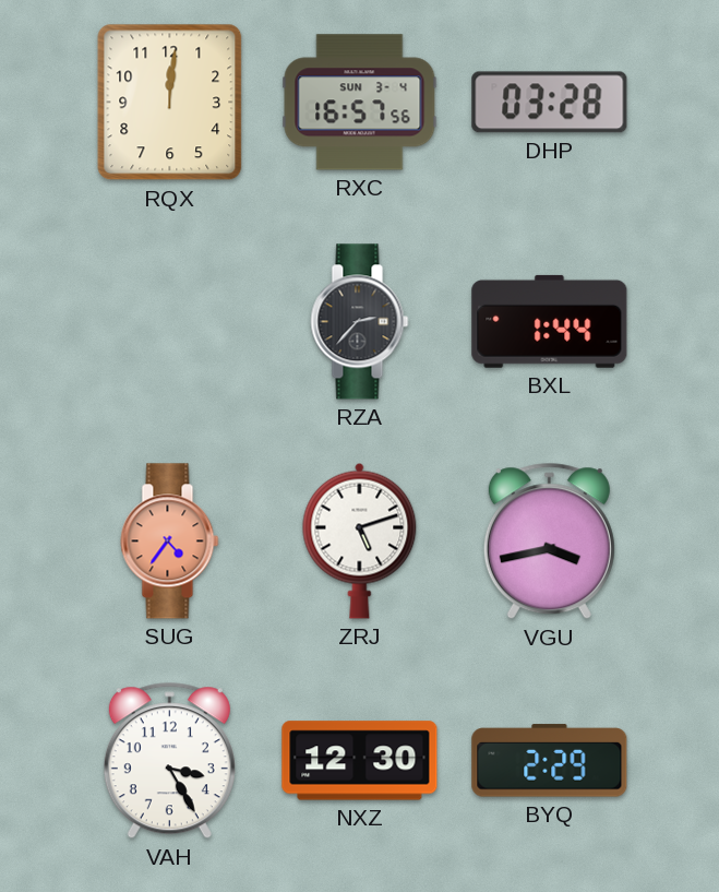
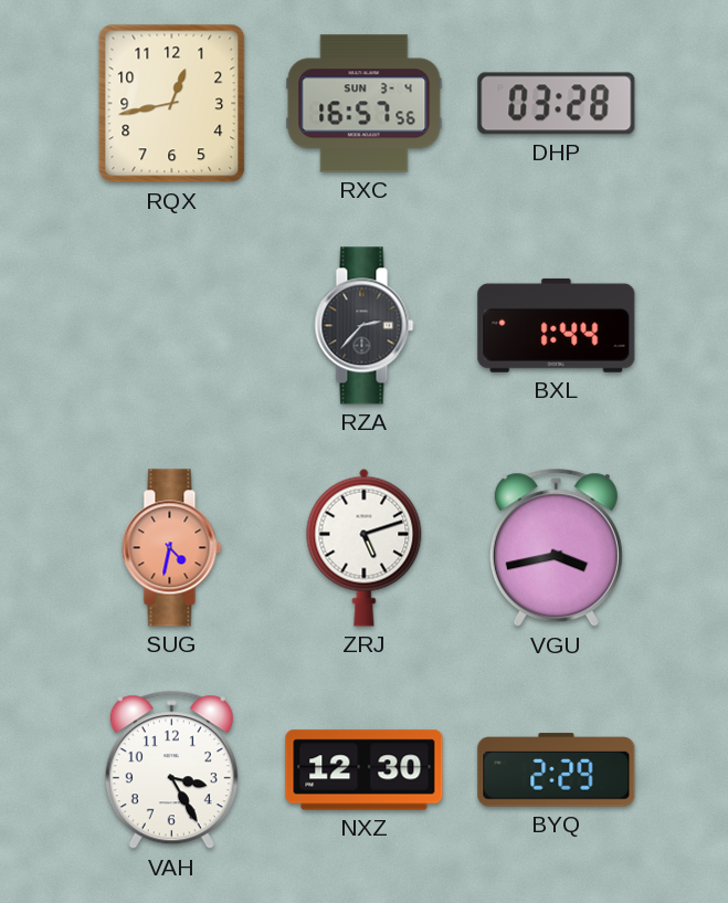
RQX: 12:01 -> 12:43
SUG: 4:36 -> 4:32
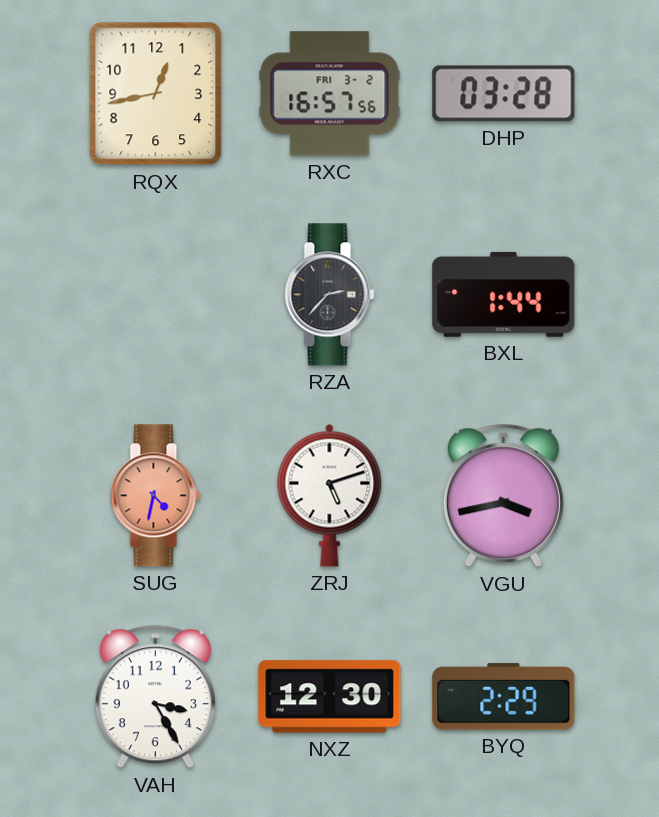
RXC date: SUN 3-4 -> FRI 3-2
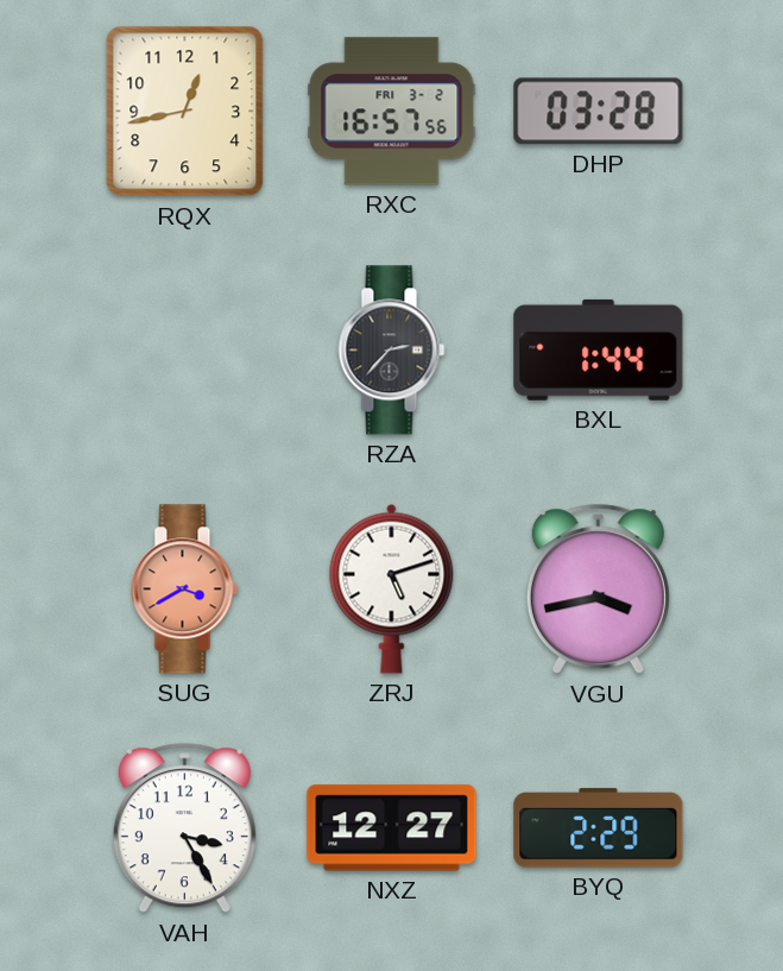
SUG: 4:32 -> 3:40
NXZ: 12:30 -> 12:27
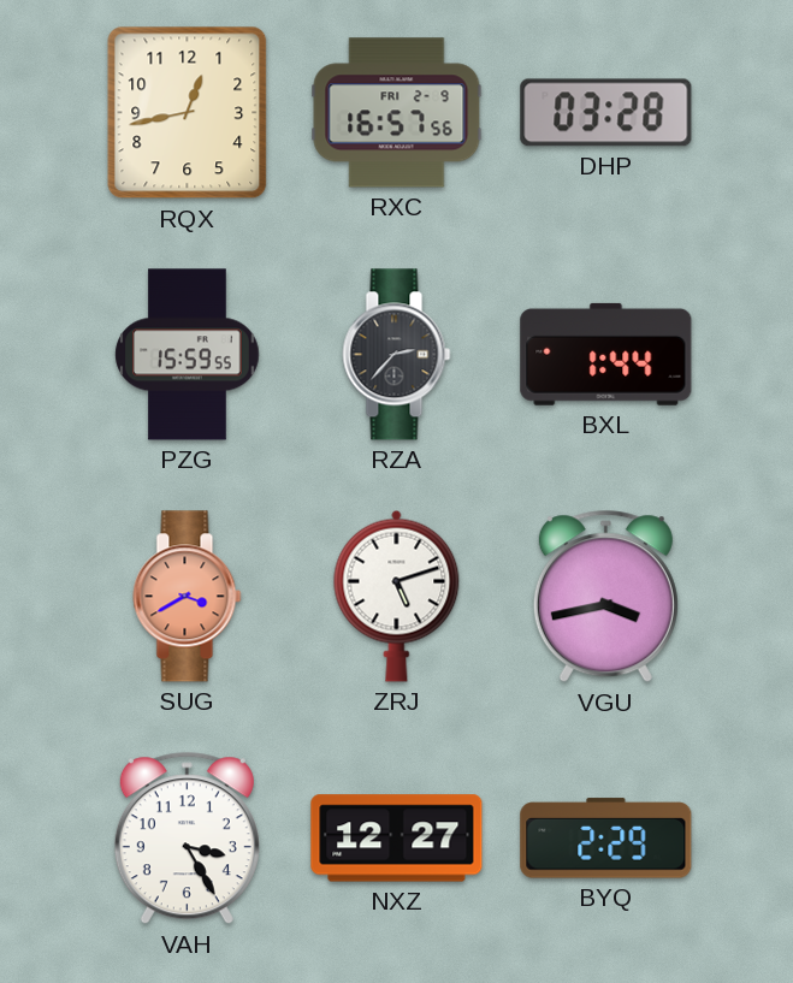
RXC date: FRI 3-2 -> FRI 2-9
PZG: none -> 15:59
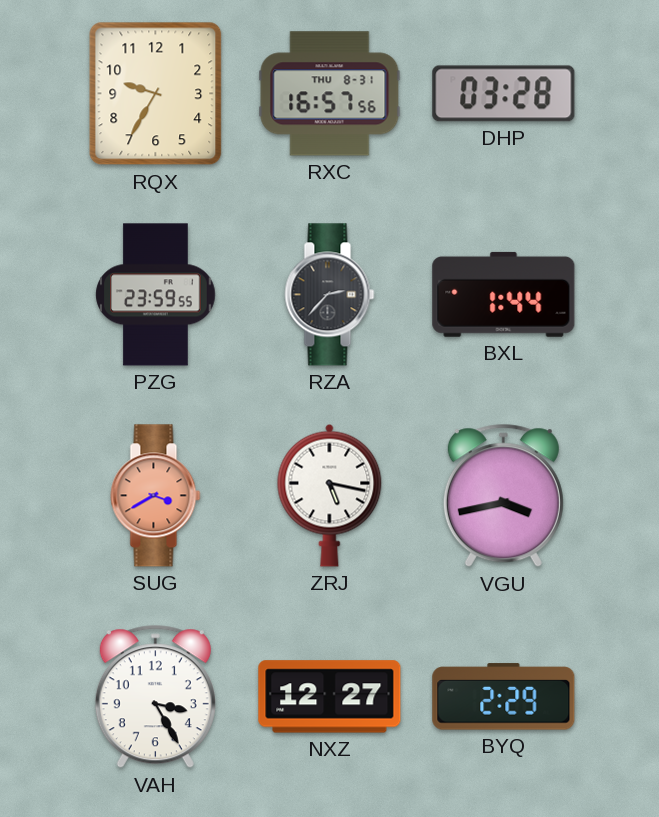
RQX: 12:43 -> 9:35
RXC date: FRI 2-9 -> THU 8-31
PZG: 15:59 -> 23:59
ZRJ: 5:12 -> 5:17
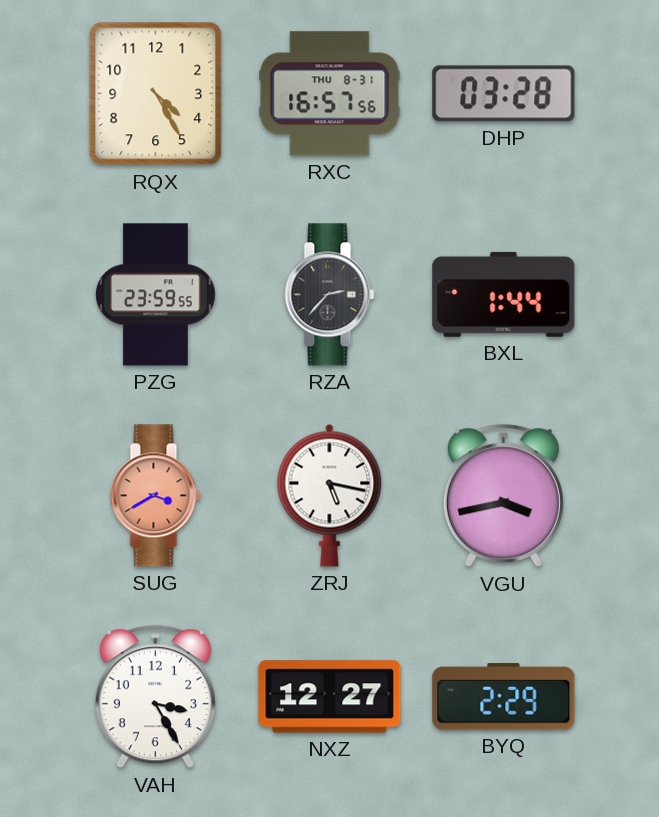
RQX: 9:35 -> 4:25
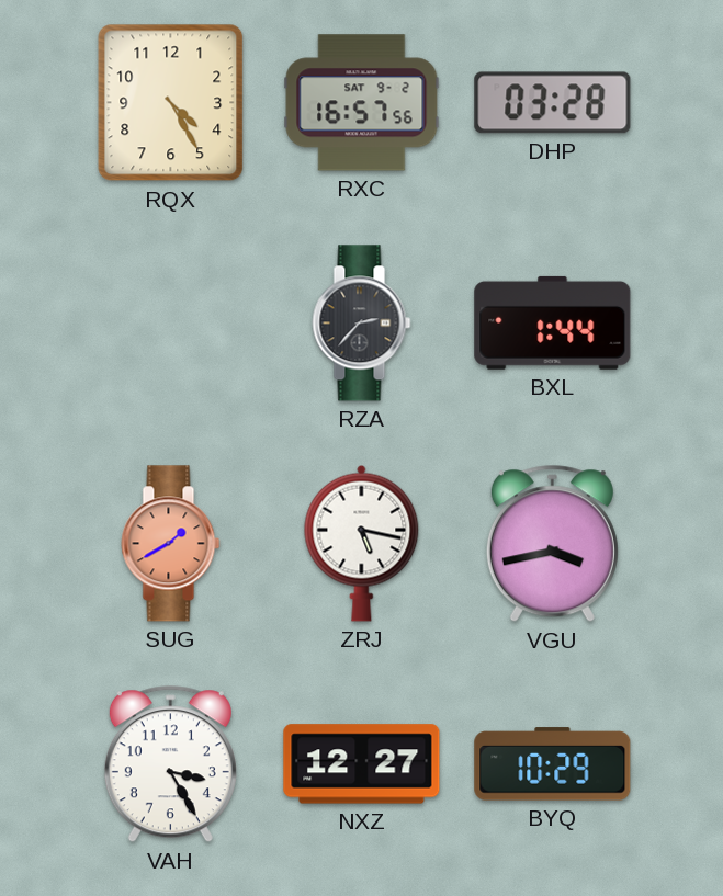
RXC date: THU 8-31 -> SAT 9-2
PZG: 23:59 -> none
SUG: 3:40 -> 1:40
BYQ: 2:29 -> 10:29
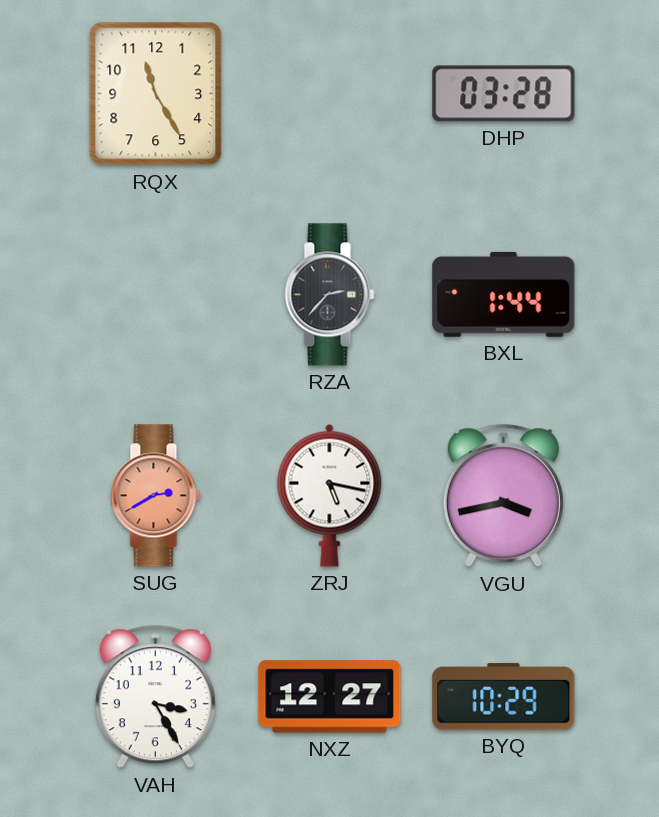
RQX: 4:25 -> 11:25
RXC: 16:57 -> none
SUG: 1:40 -> 2:40
